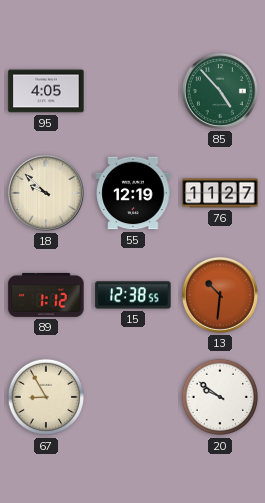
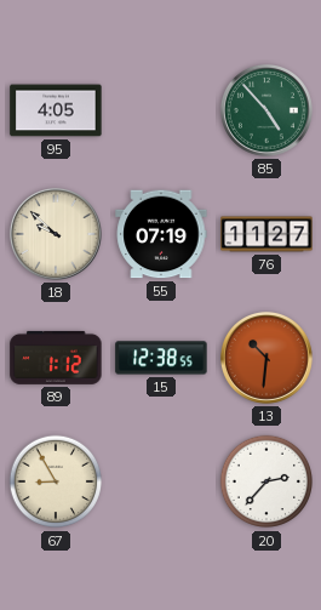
55: 12:19 -> 07:19
20: 9:51 -> 2:37
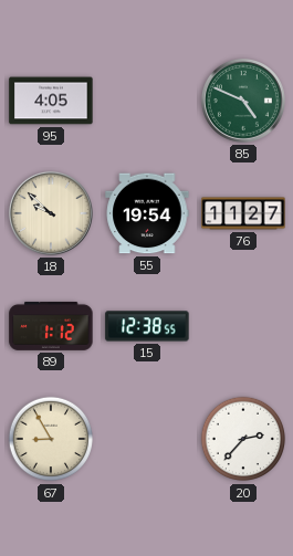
85: 4:53 -> 4:49
55: 07:19 -> 19:54
13: 10:31 -> none
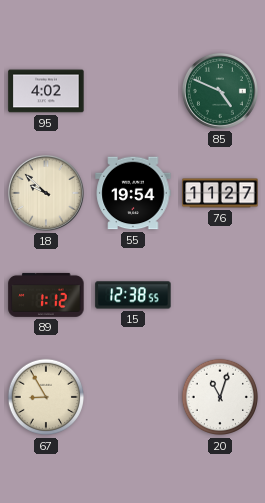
95: 4:05 -> 4:02
20: 2:37 -> 11:03
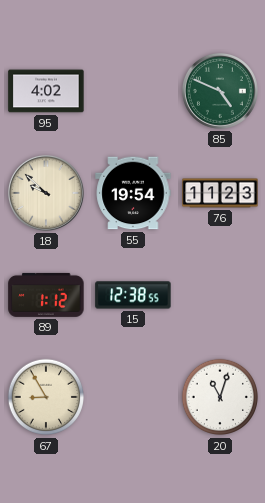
76: 11:27 -> 11:23
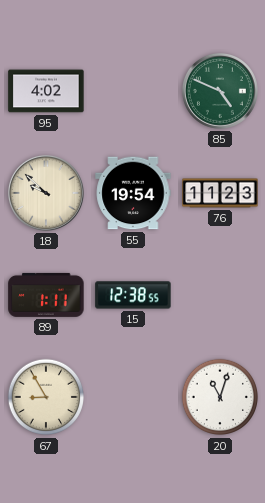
89: 1:12 -> 1:11
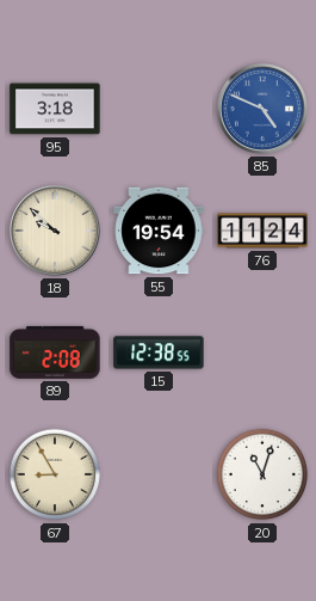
95: 4:02 -> 3:18
85 dial: green -> blue
76: 11:23 -> 11:24
89: 1:11 -> 2:08
